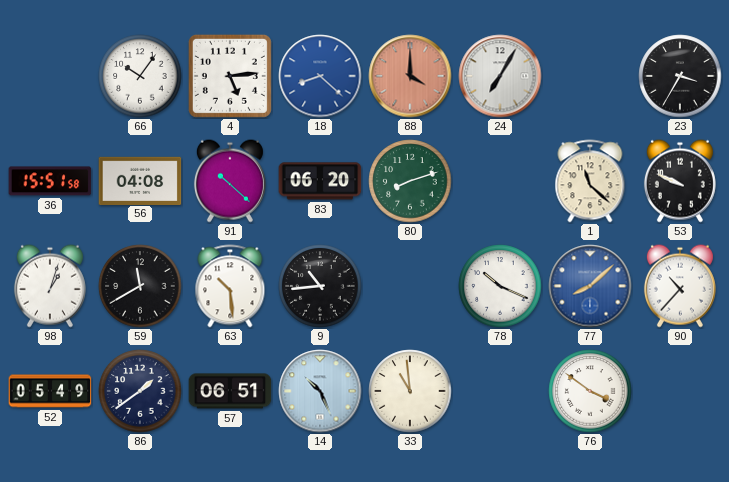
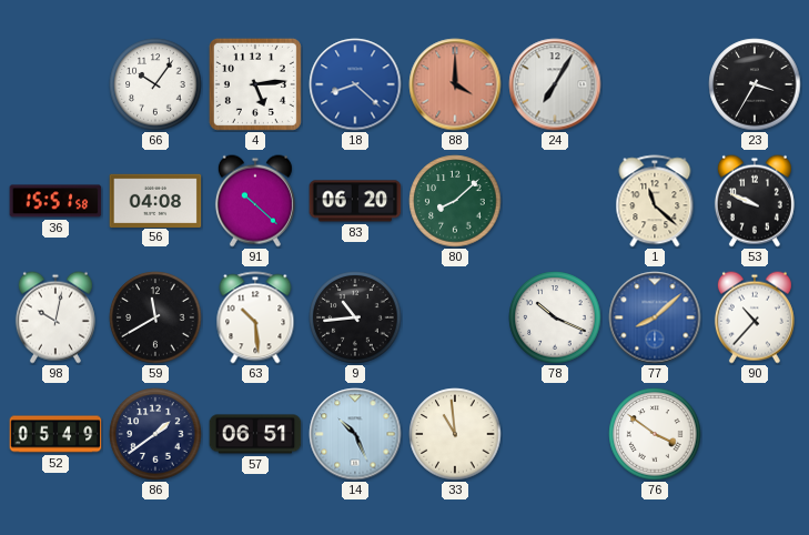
80: 8:12 -> 8:08
98: 1:03 -> 10:02
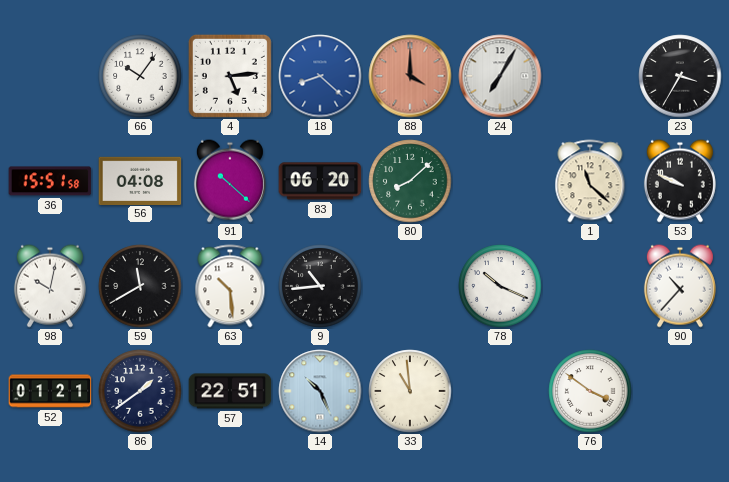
77: 8:08 -> none
52: 05:49 -> 01:21
57: 06:51 -> 22:51
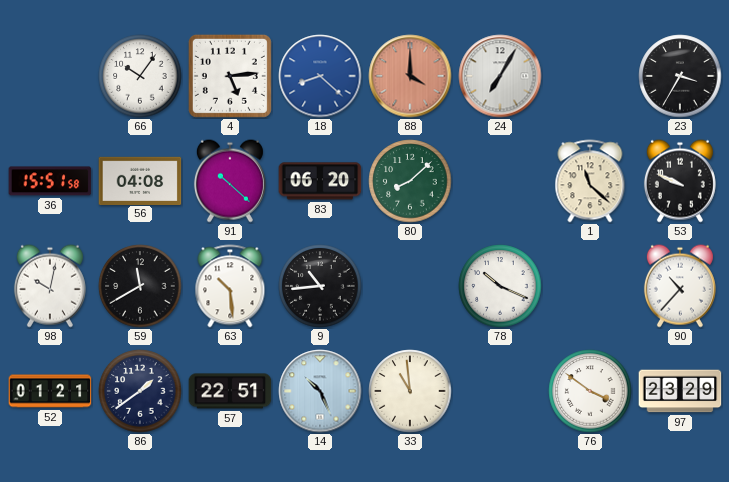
97: none -> 23:29
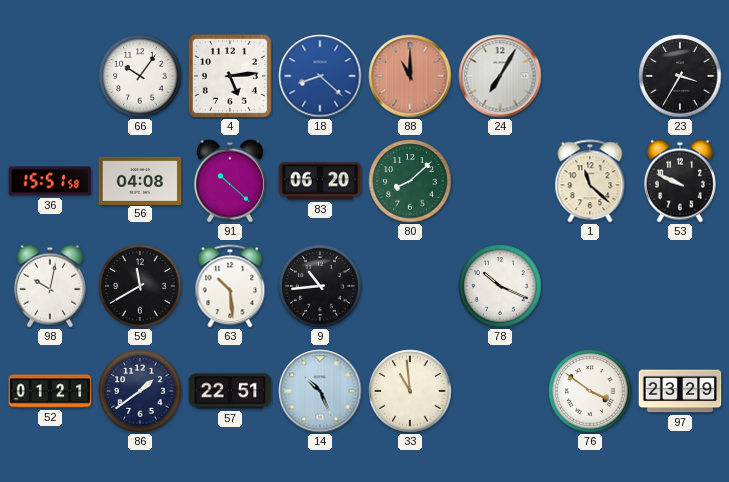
88: 4:00 -> 11:00
90: 10:37 -> none
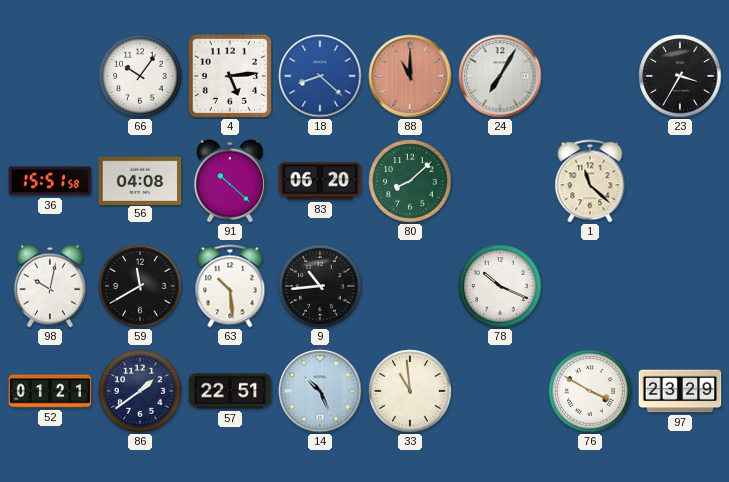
53: 9:49 -> none
76: 3:51 -> 3:50
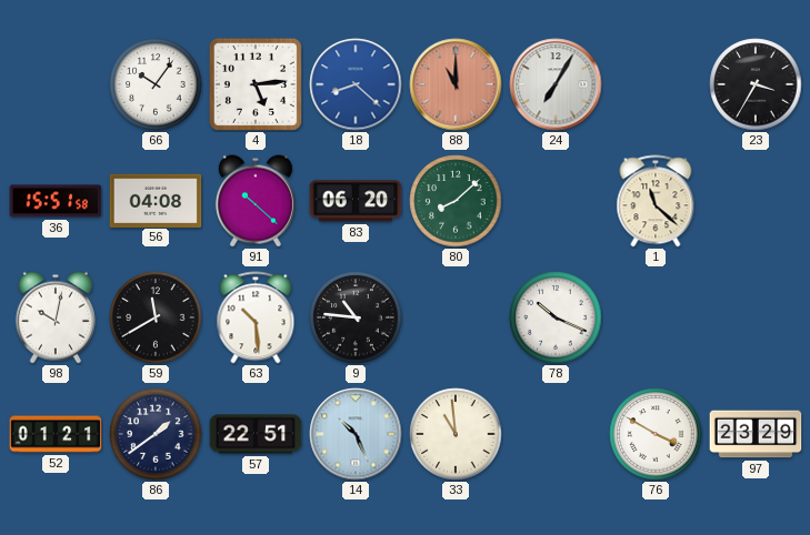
9: 10:44 -> 10:46
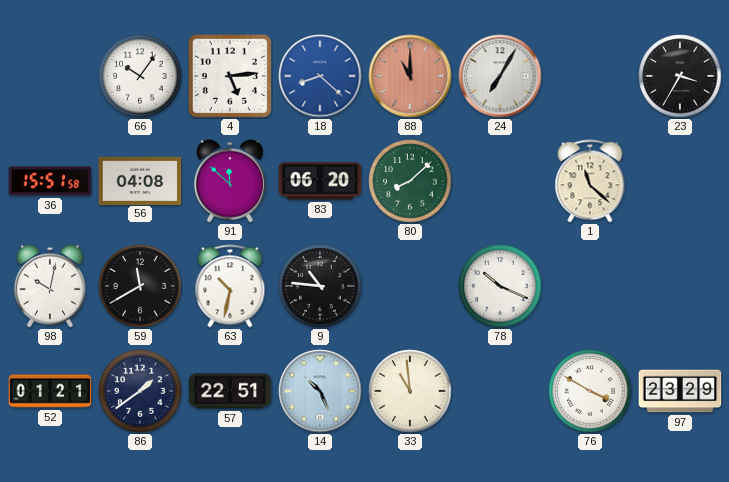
91: 10:22 -> 11:52
63: 10:29 -> 10:32
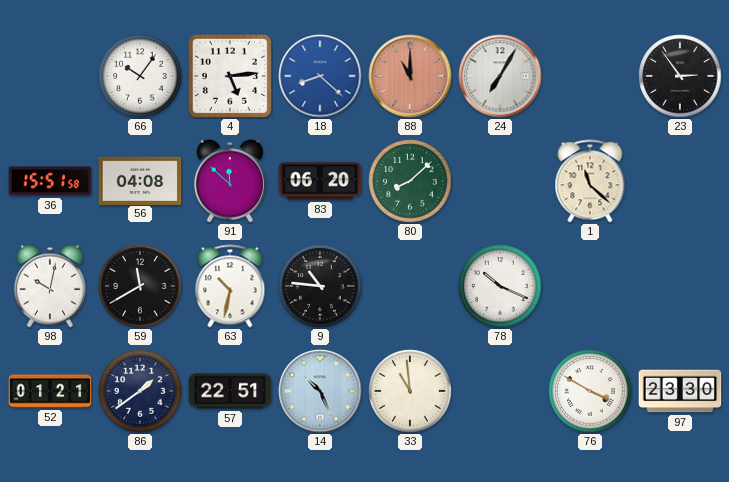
23: 3:35 -> 2:54
97: 23:29 -> 23:30
